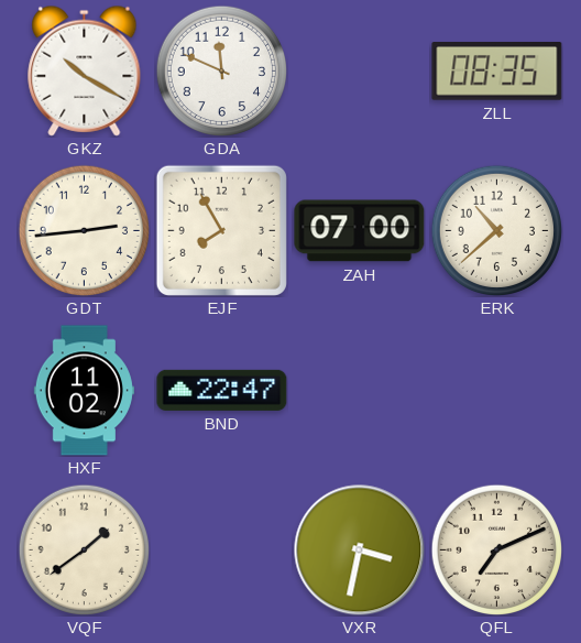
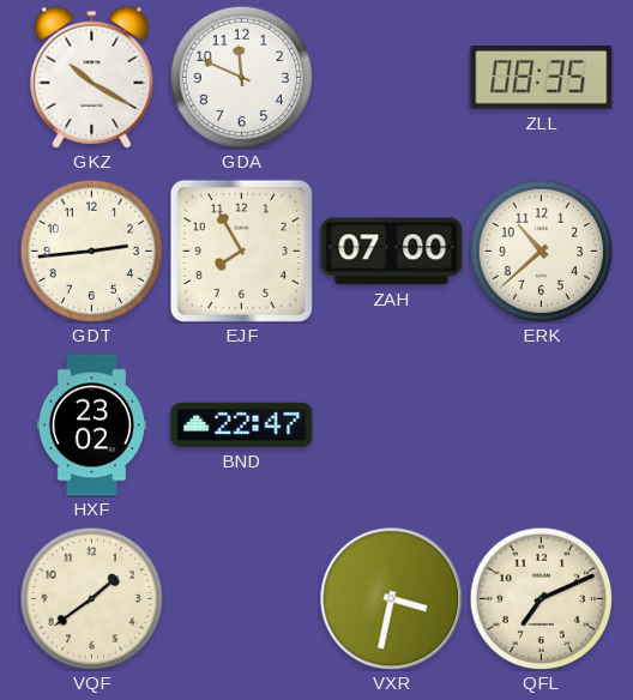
HXF: 11:02 -> 23:02
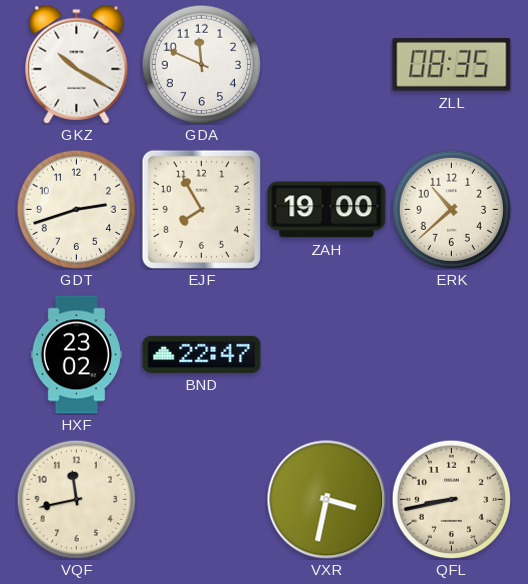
GDT: 2:44 -> 2:42
ZAH: 07:00 -> 19:00
VQF: 1:39 -> 11:43
QFL: 7:11 -> 8:43
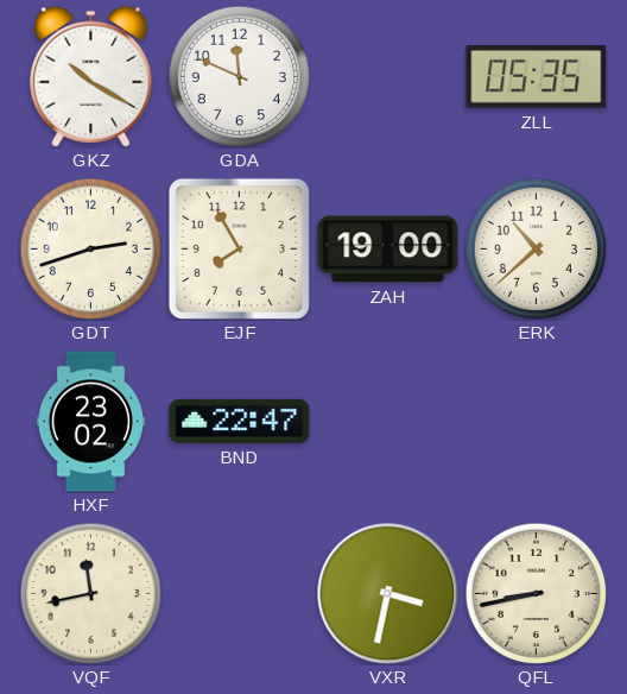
ZLL: 08:35 -> 05:35
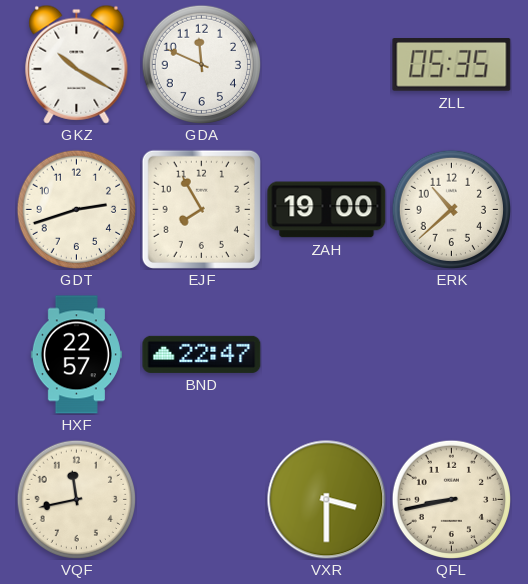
HXF: 23:02 -> 22:57
VXR: 3:32 -> 3:30
